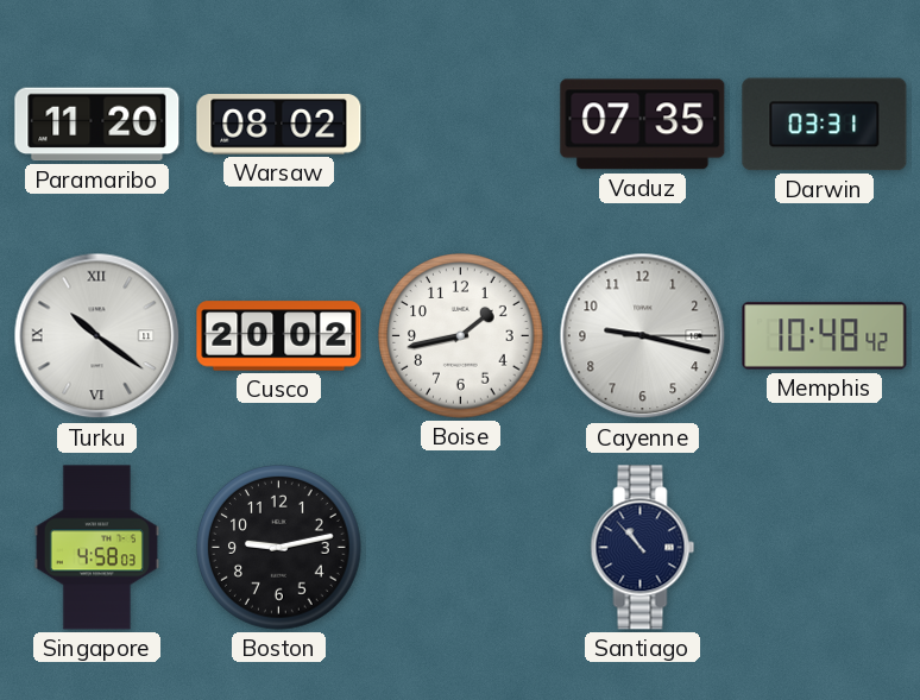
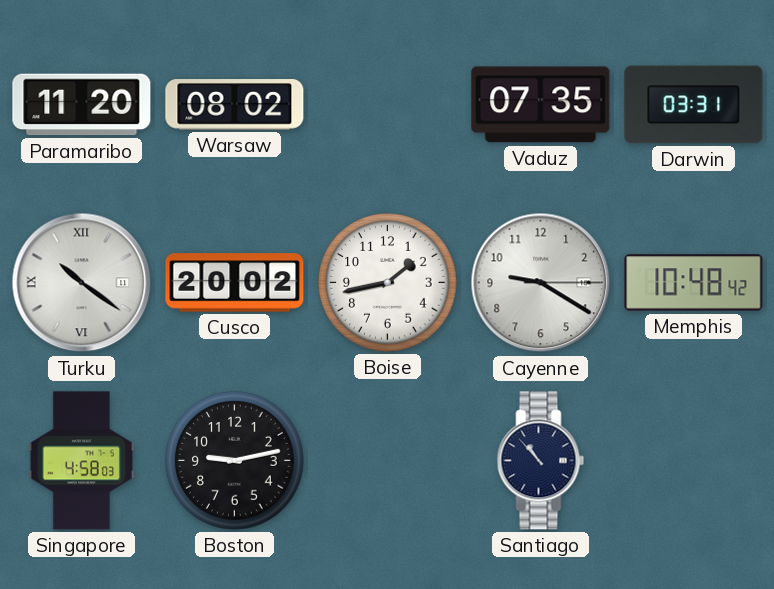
Cayenne: 9:17 -> 9:20
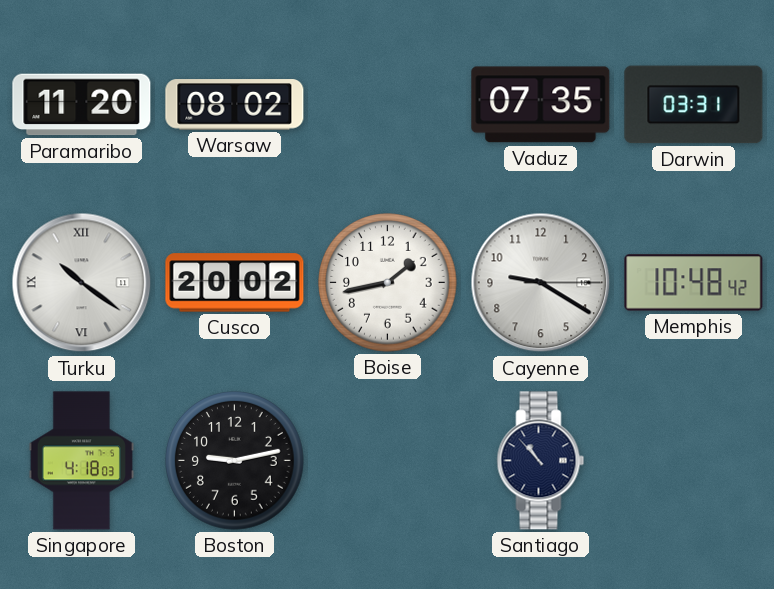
Singapore: 4:58 -> 4:18
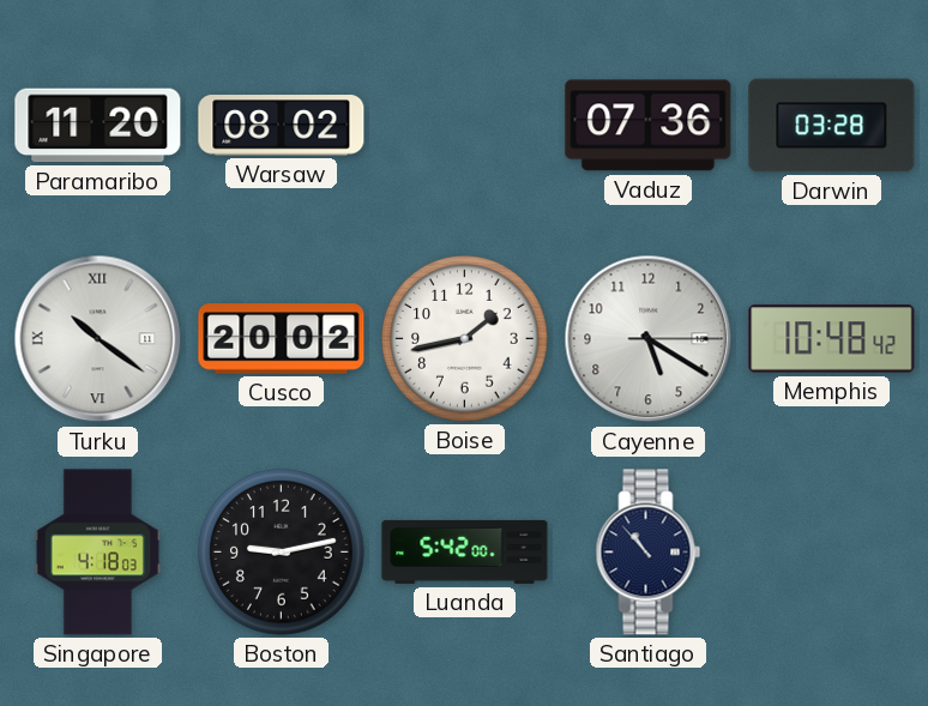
Vaduz: 07:35 -> 07:36
Darwin: 03:31 -> 03:28
Cayenne: 9:20 -> 5:20
Luanda: none -> 5:42
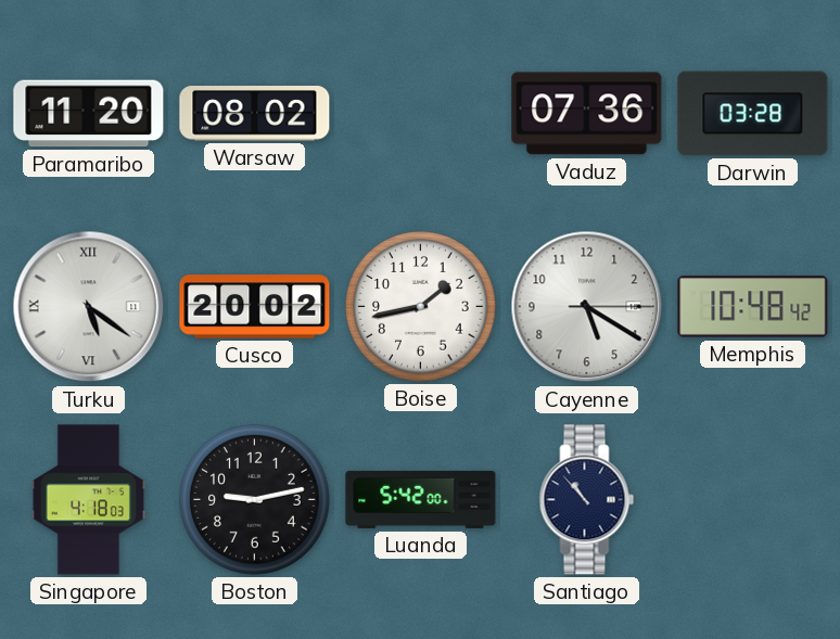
Turku: 10:21 -> 5:21
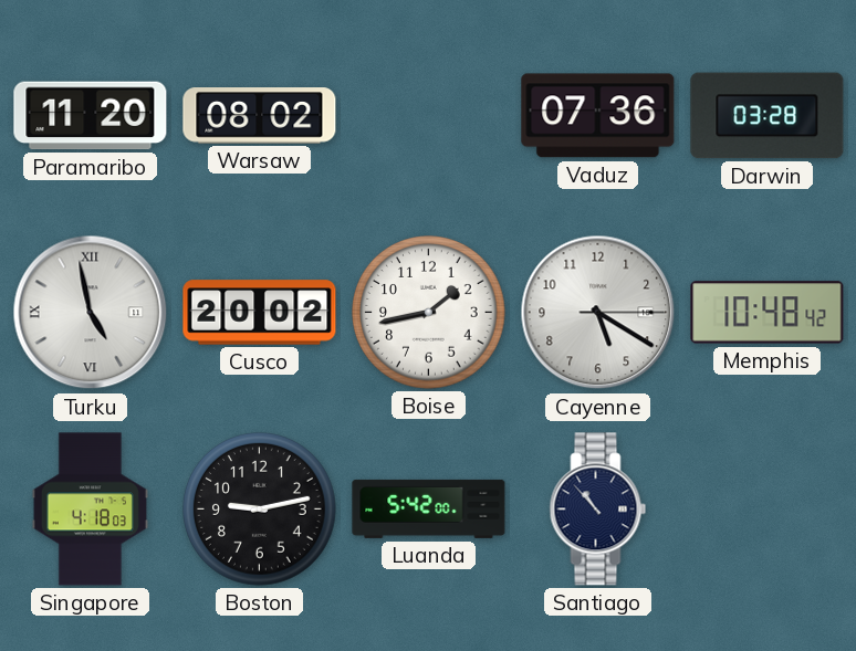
Turku: 5:21 -> 4:58
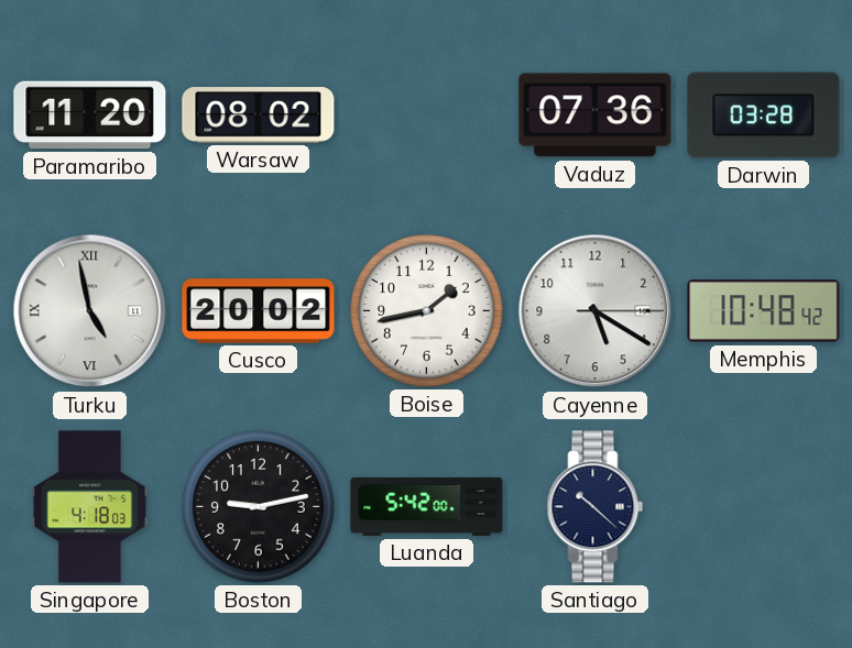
Santiago: 10:53 -> 10:22
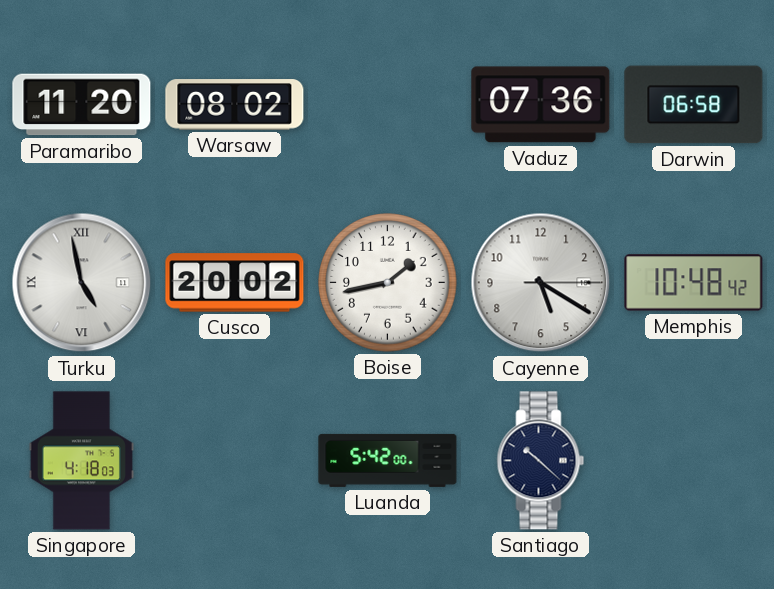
Darwin: 03:28 -> 06:58
Boston: 9:13 -> none
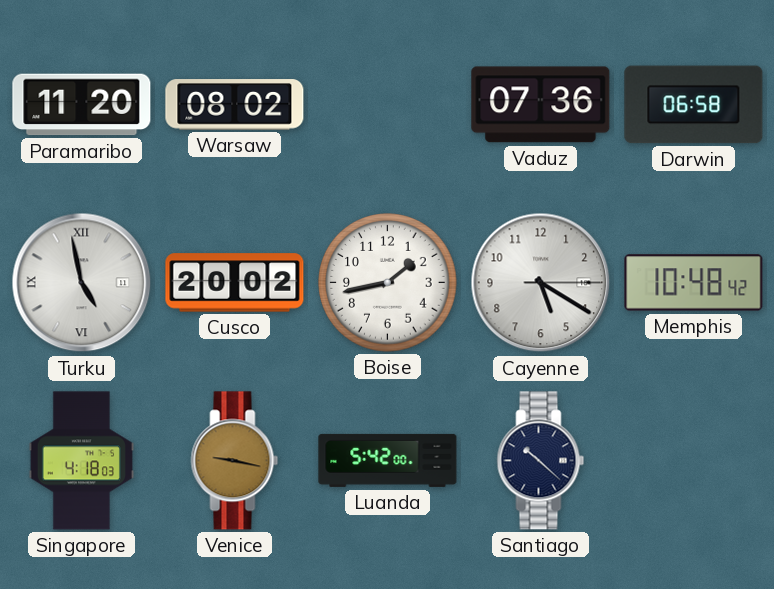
Venice: none -> 9:17
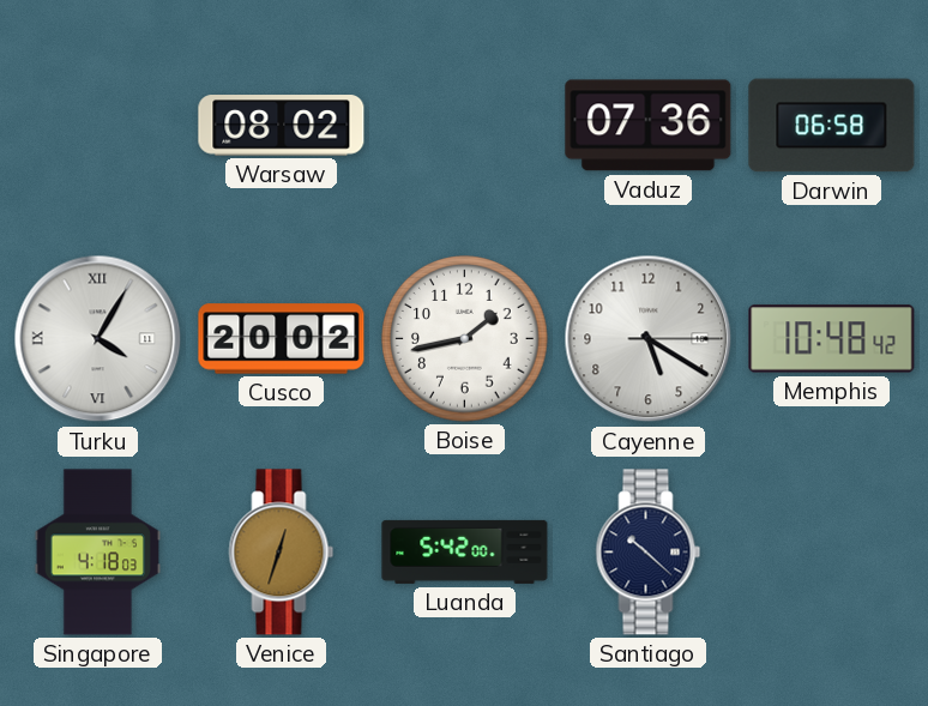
Paramaribo: 11:20 -> none
Turku: 4:58 -> 4:05
Venice: 9:17 -> 12:33
